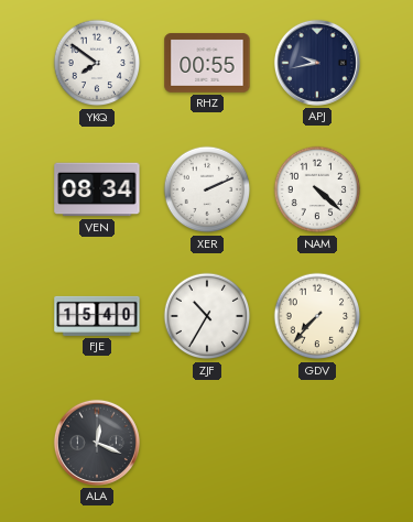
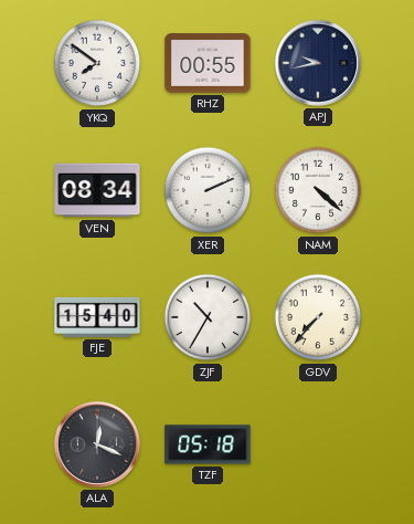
TZF: none -> 05:18
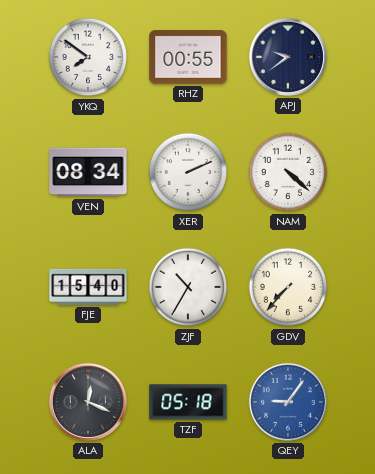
APJ: 9:43 -> 9:39
QEY: none -> 9:06
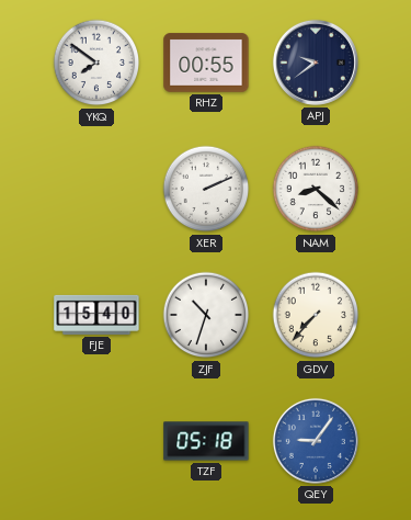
VEN: 08:34 -> none
NAM: 4:22 -> 8:22
ZJF: 10:35 -> 10:33
ALA: 12:19 -> none
